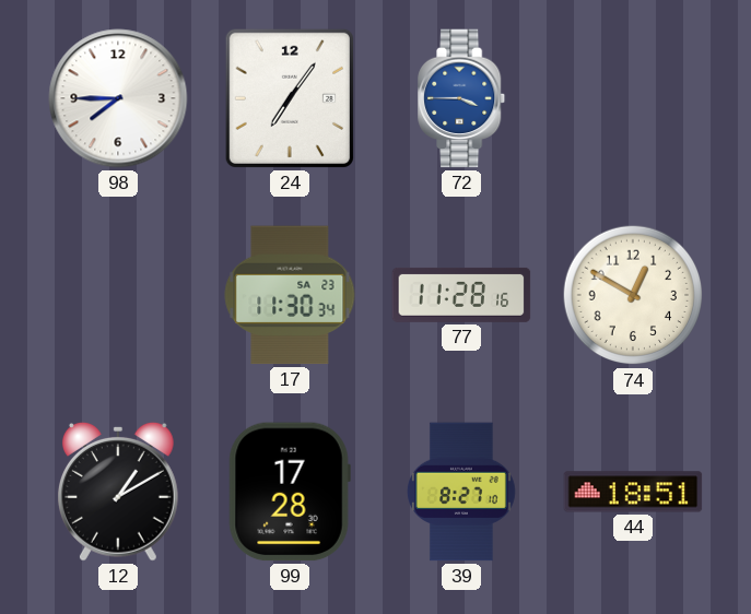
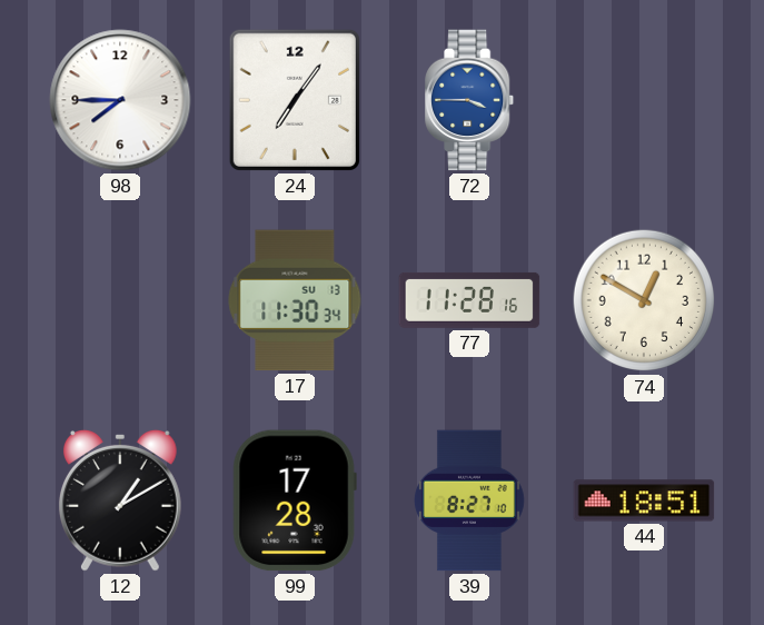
17 date: SA 23 -> SU 13
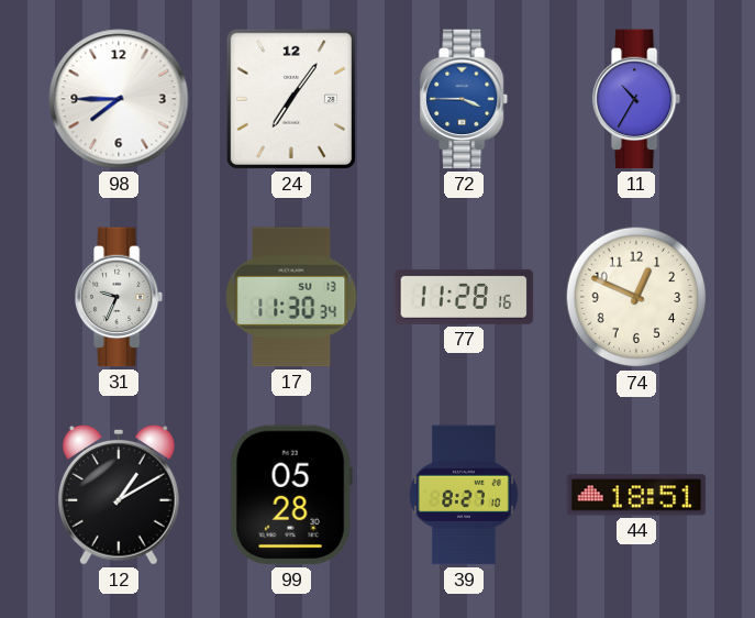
11: none -> 10:35
31: none -> 9:34
74: 12:50 -> 12:49
99: 17:28 -> 05:28
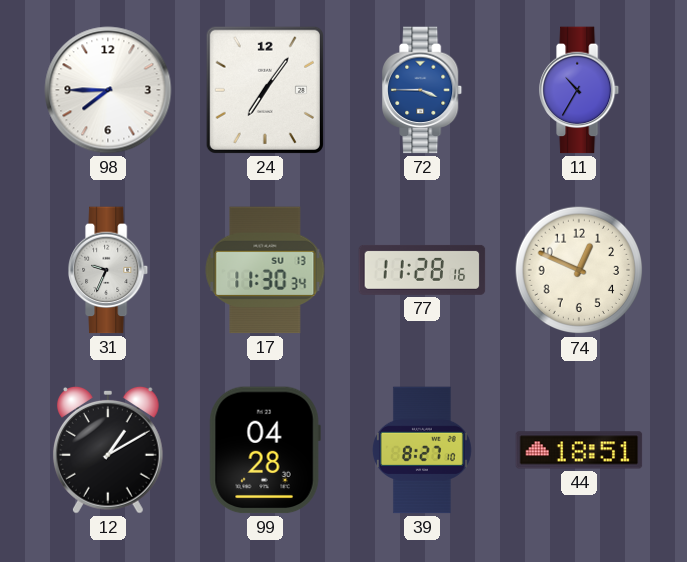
99: 05:28 -> 04:28
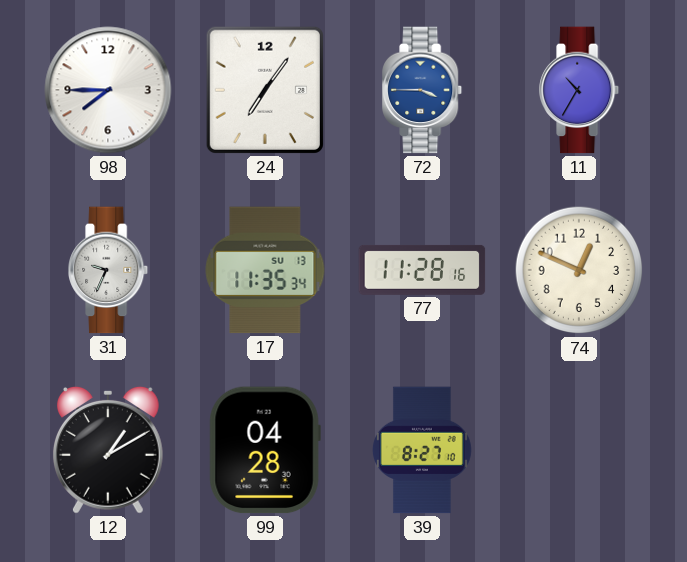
17: 11:30 -> 11:35
44: 18:51 -> none
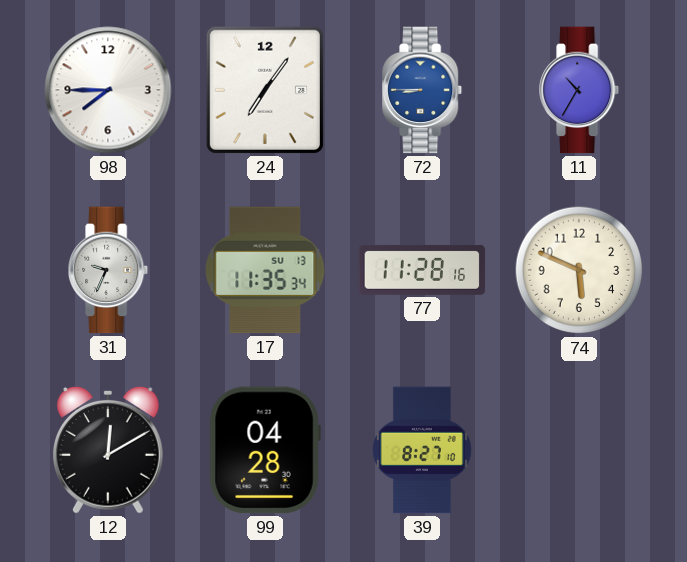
72: 3:45 -> 8:45
74: 12:49 -> 5:49
12: 1:10 -> 12:10
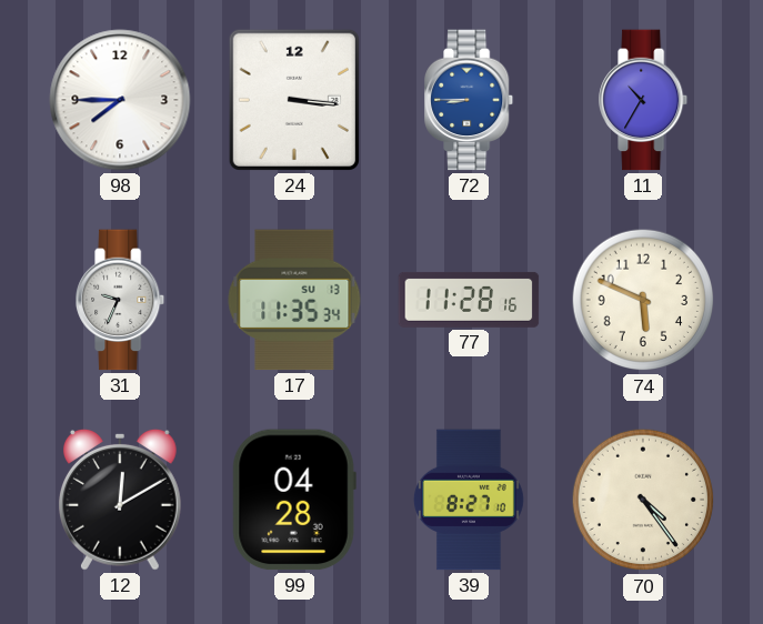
24: 7:06 -> 3:16
70: none -> 4:24
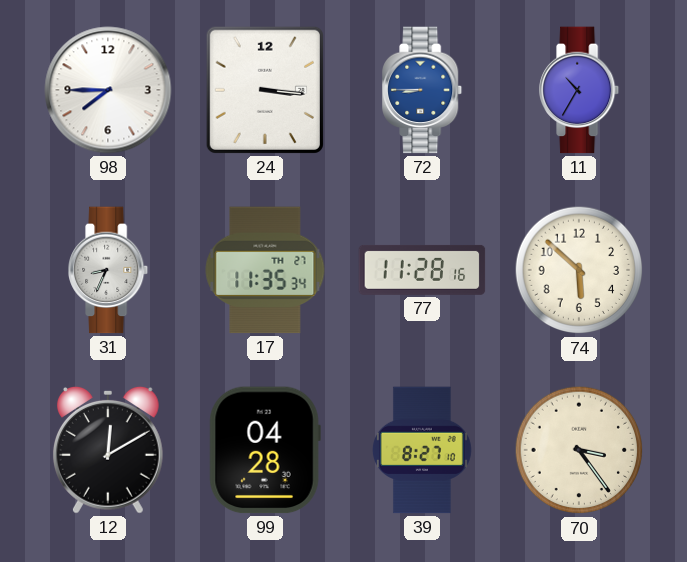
31: 9:34 -> 8:34
17 date: SU 13 -> TH 27
74: 5:49 -> 5:52
70: 4:24 -> 3:24
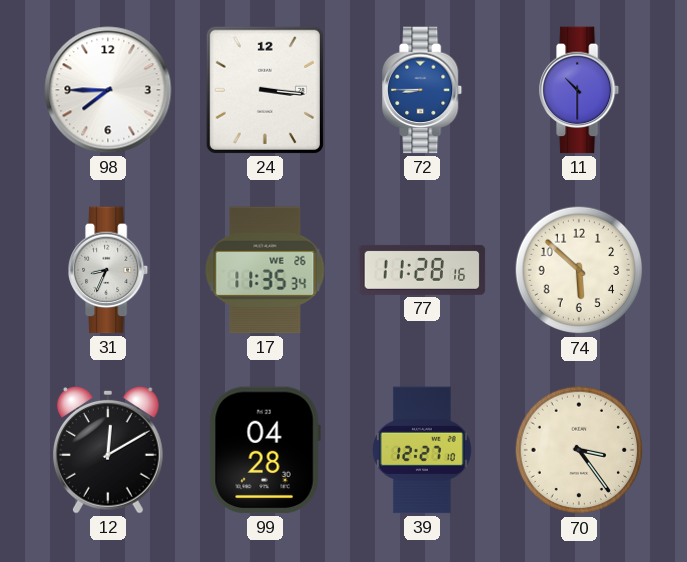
11: 10:35 -> 10:30
17 date: TH 27 -> WE 26
39: 8:27 -> 12:27
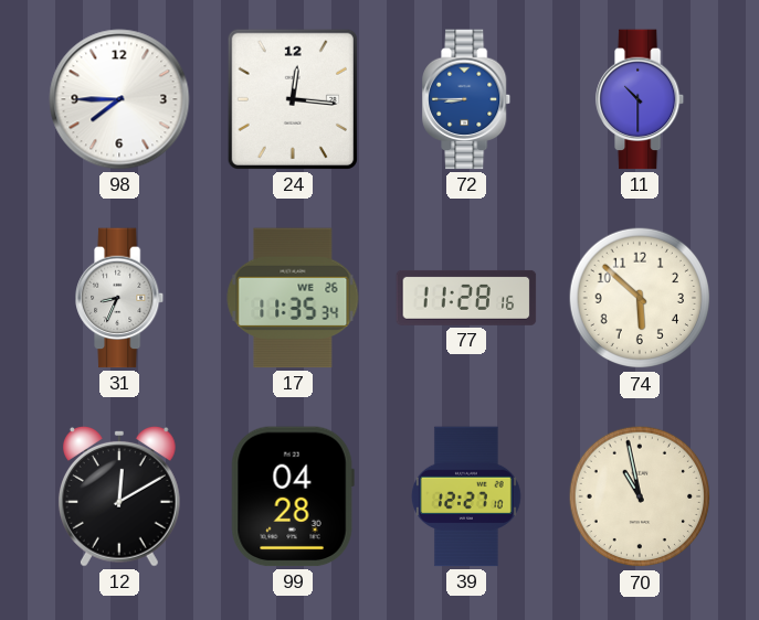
24: 3:16 -> 12:16
70: 3:24 -> 10:58
